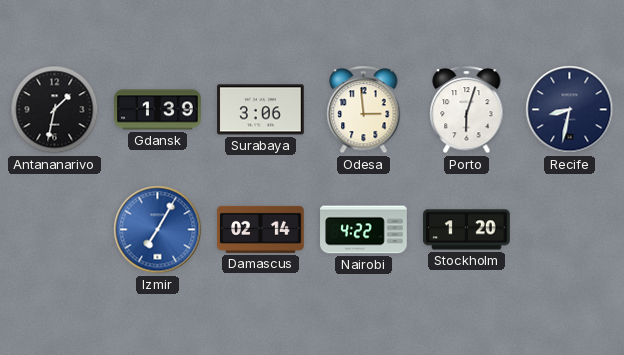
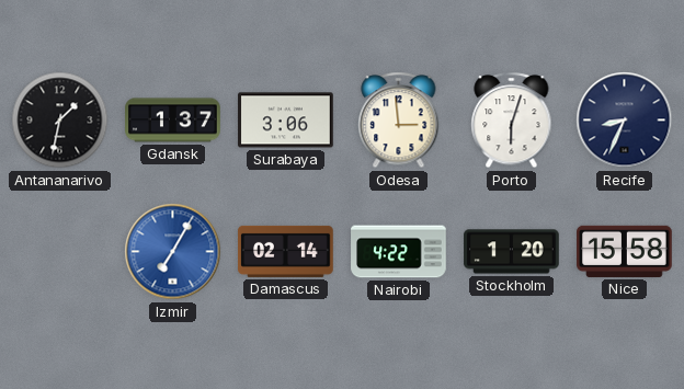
Gdansk: 1:39 -> 1:37
Recife: 8:32 -> 8:34
Nice: none -> 15:58
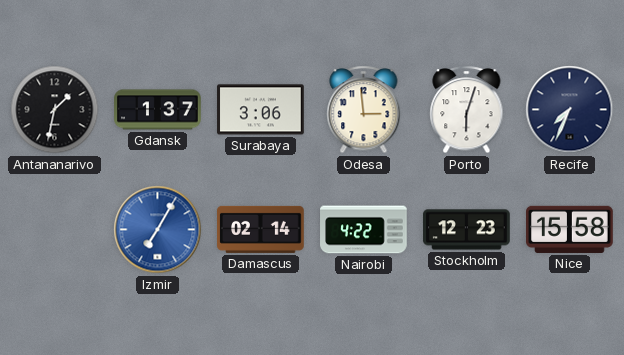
Recife: 8:34 -> 7:34
Stockholm: 1:20 -> 12:23
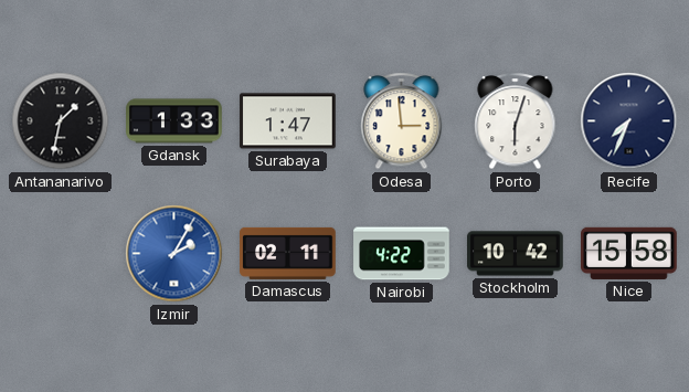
Gdansk: 1:37 -> 1:33
Surabaya: 3:06 -> 1:47
Izmir: 7:05 -> 2:05
Damascus: 02:14 -> 02:11
Stockholm: 12:23 -> 10:42
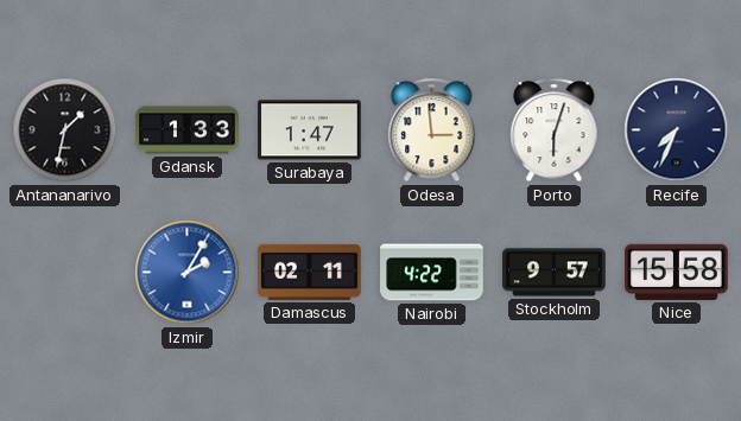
Stockholm: 10:42 -> 9:57
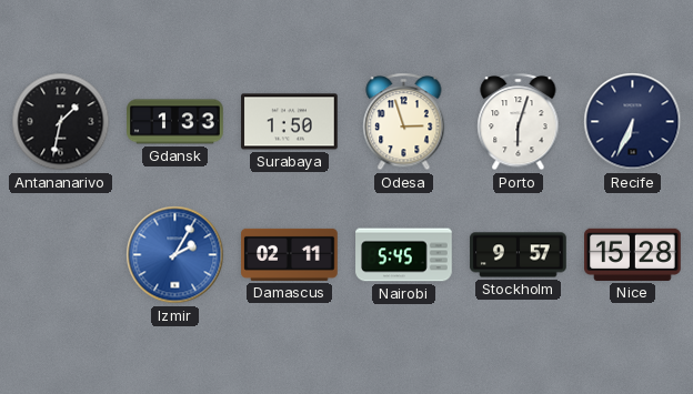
Surabaya: 1:47 -> 1:50
Odesa: 2:59 -> 2:57
Recife: 7:34 -> 6:34
Nairobi: 4:22 -> 5:45
Nice: 15:58 -> 15:28
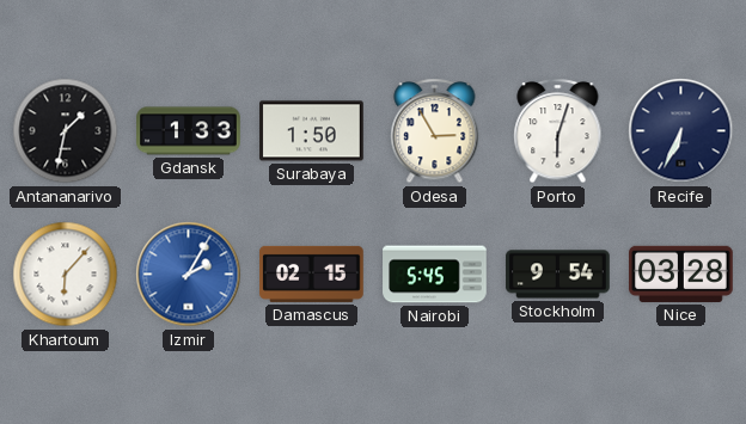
Odesa: 2:57 -> 2:55
Khartoum: none -> 6:07
Damascus: 02:11 -> 02:15
Stockholm: 9:57 -> 9:54
Nice: 15:28 -> 03:28
